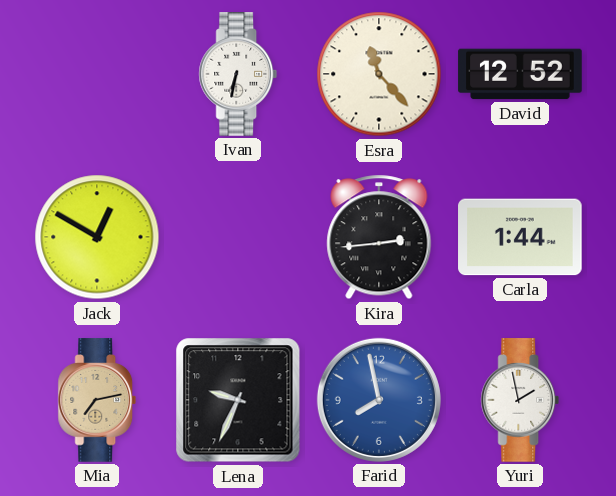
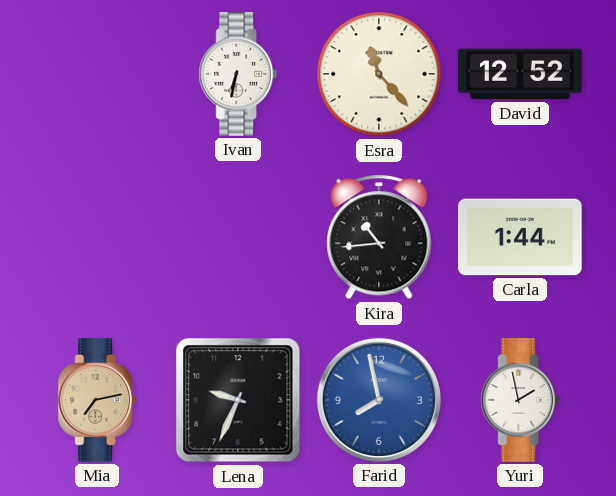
Jack: 12:50 -> none
Kira: 2:44 -> 10:44
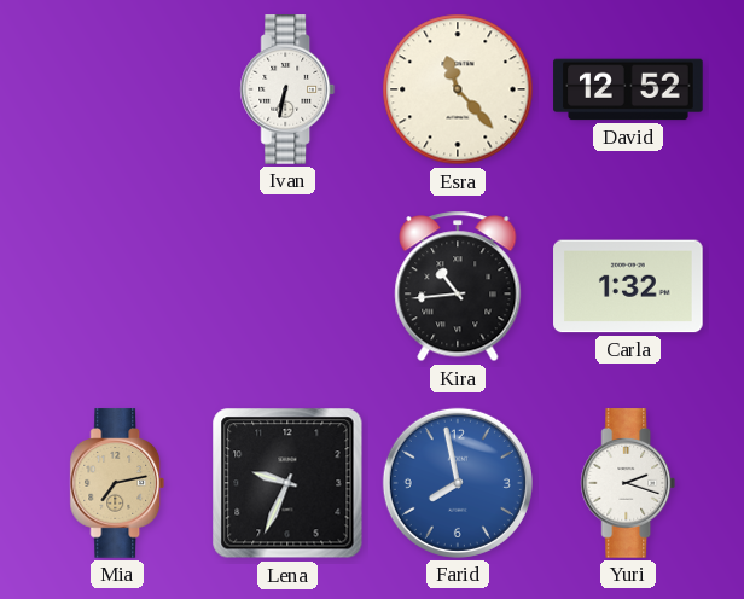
Carla: 1:44 -> 1:32
Yuri: 1:58 -> 2:18
